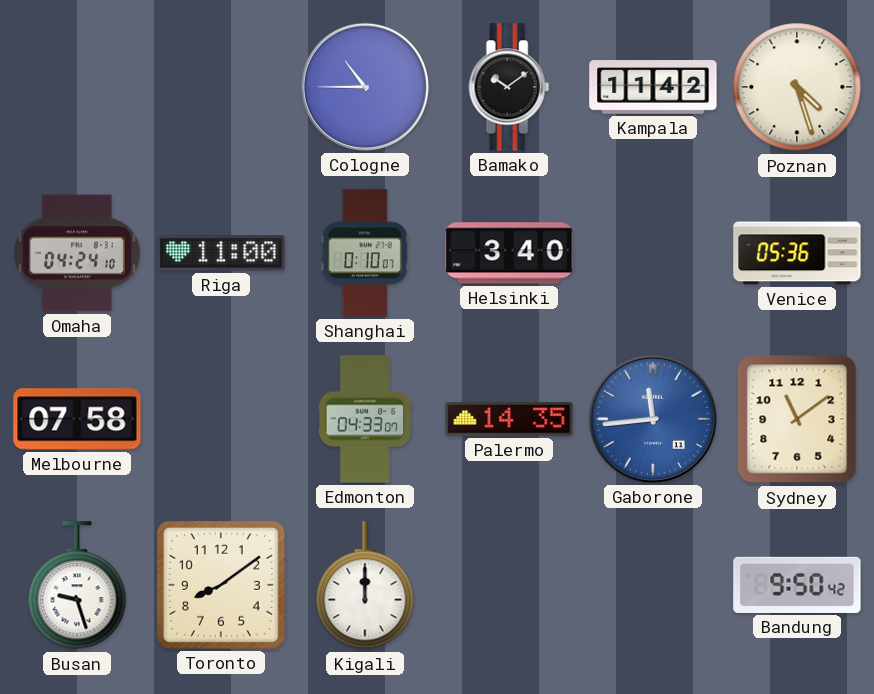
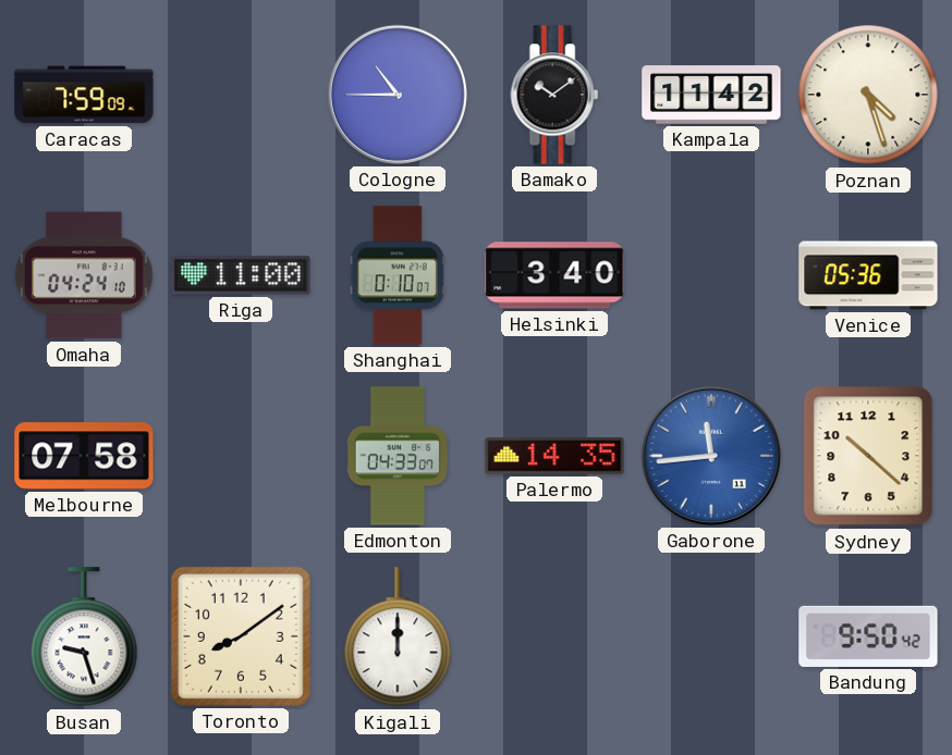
Caracas: none -> 7:59
Sydney: 11:09 -> 10:22
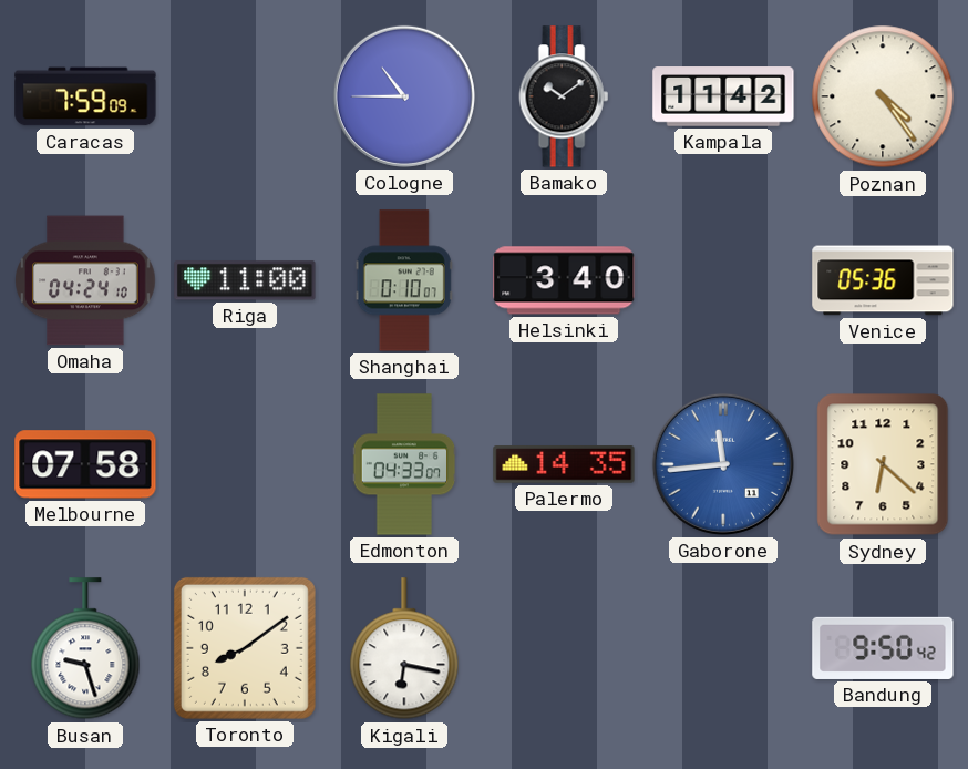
Poznan: 4:27 -> 4:24
Sydney: 10:22 -> 6:22
Kigali: 12:00 -> 6:17
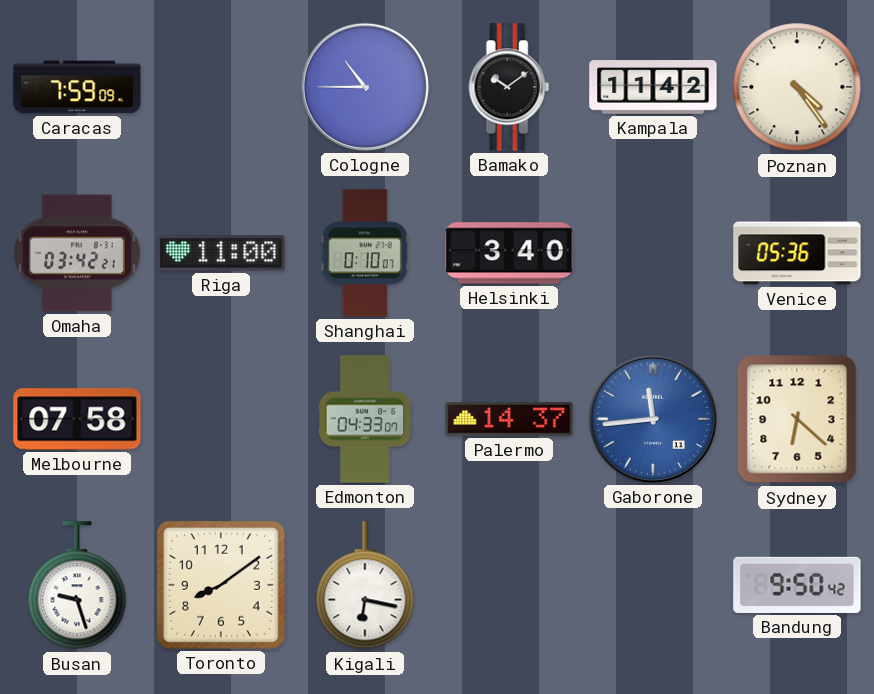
Omaha: 04:24 -> 03:42
Palermo: 14:35 -> 14:37
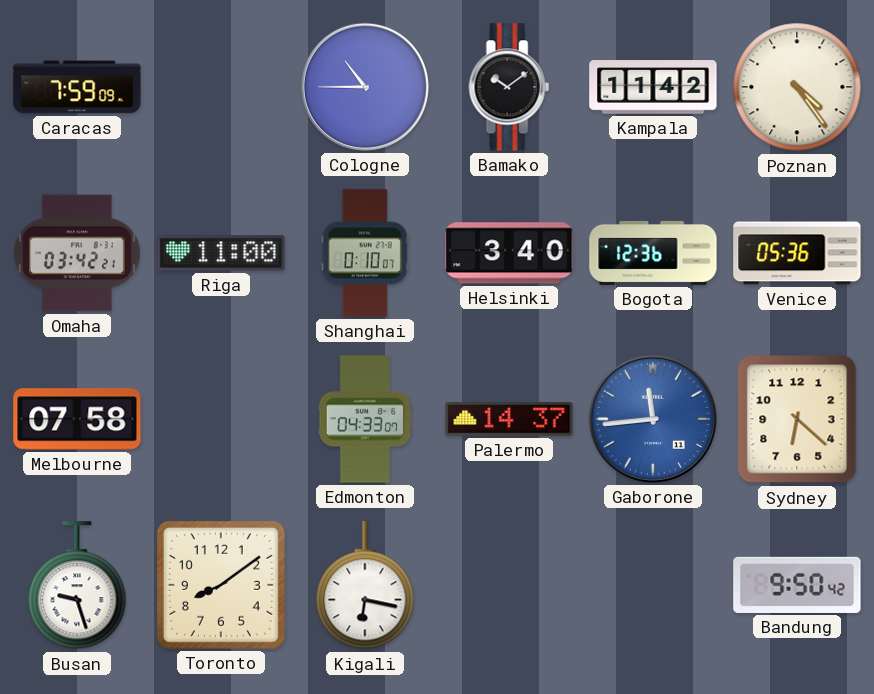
Bogota: none -> 12:36
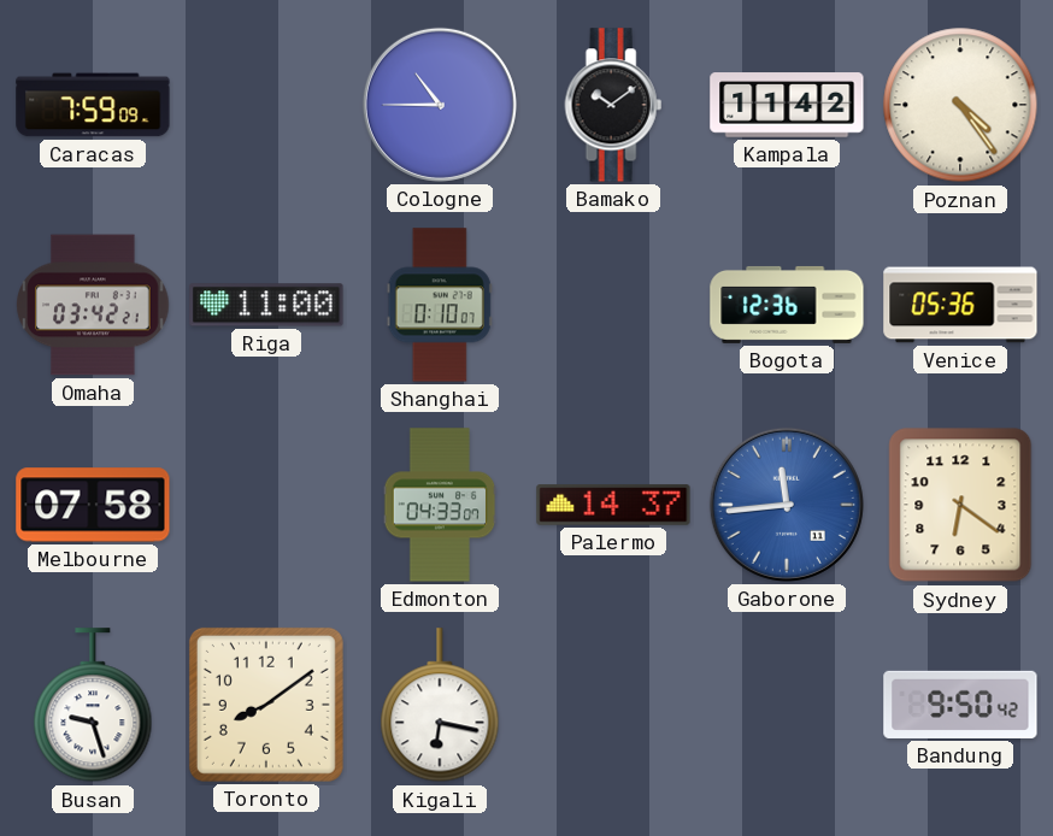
Helsinki: 3:40 -> none
Sydney: 6:22 -> 6:21
